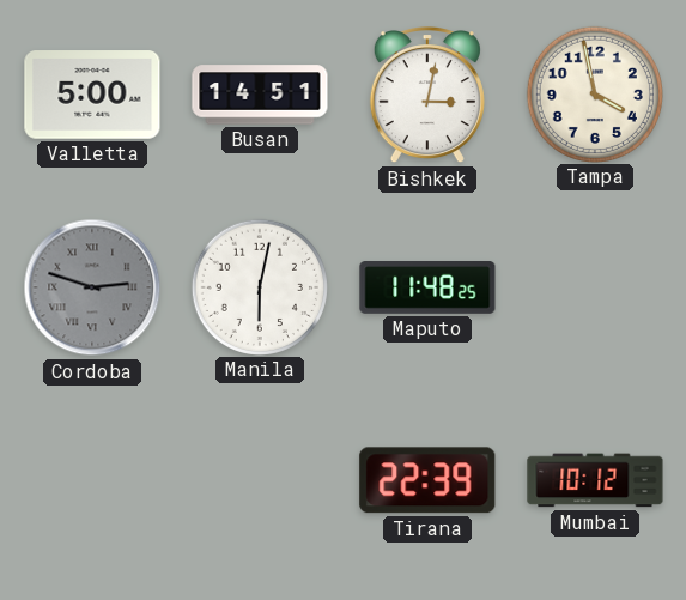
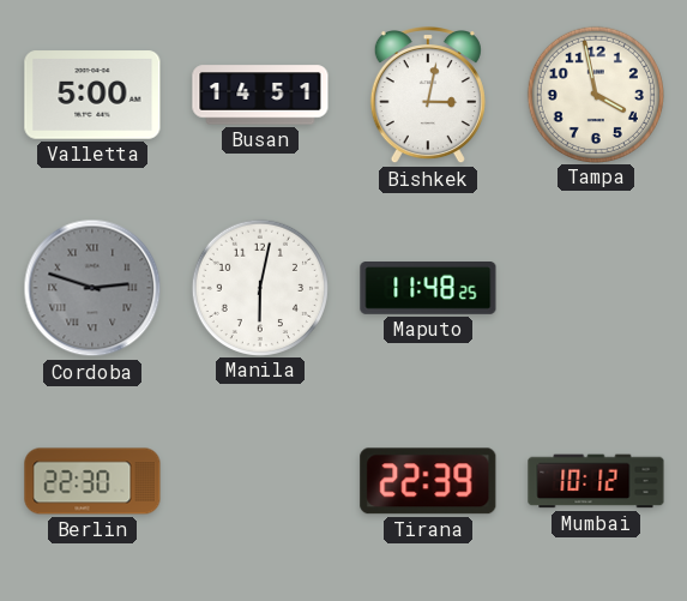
Berlin: none -> 22:30
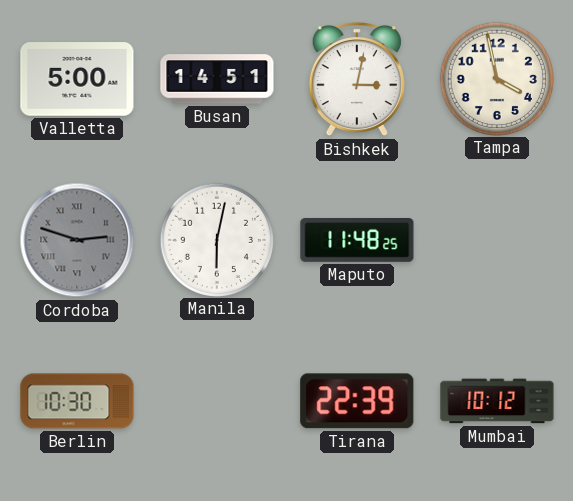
Berlin: 22:30 -> 10:30
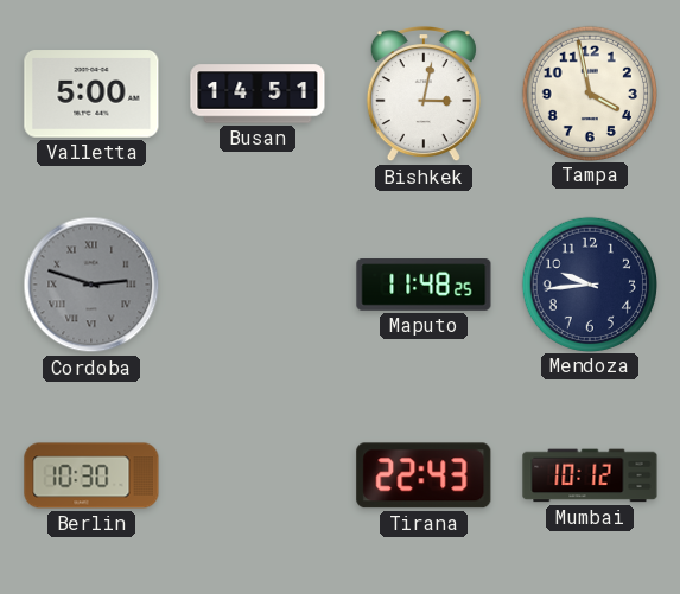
Manila: 6:02 -> none
Mendoza: none -> 9:44
Tirana: 22:39 -> 22:43
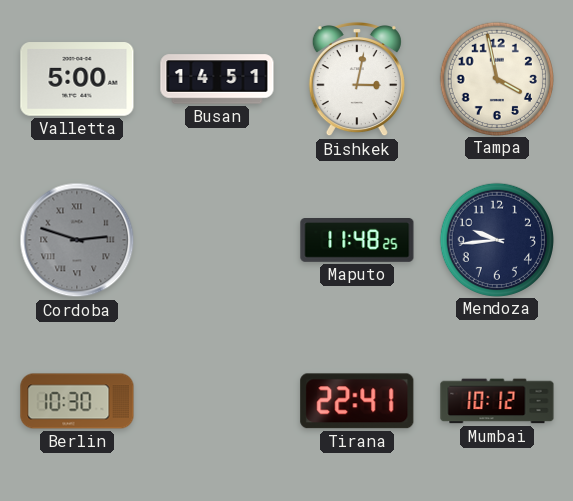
Tirana: 22:43 -> 22:41
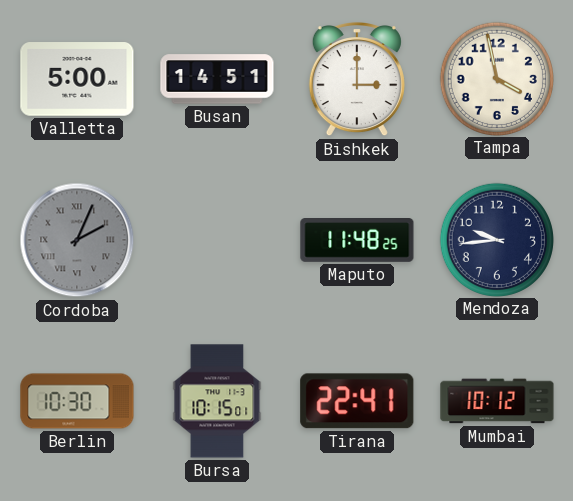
Bishkek: 3:02 -> 3:00
Cordoba: 2:48 -> 2:04
Bursa: none -> 10:15
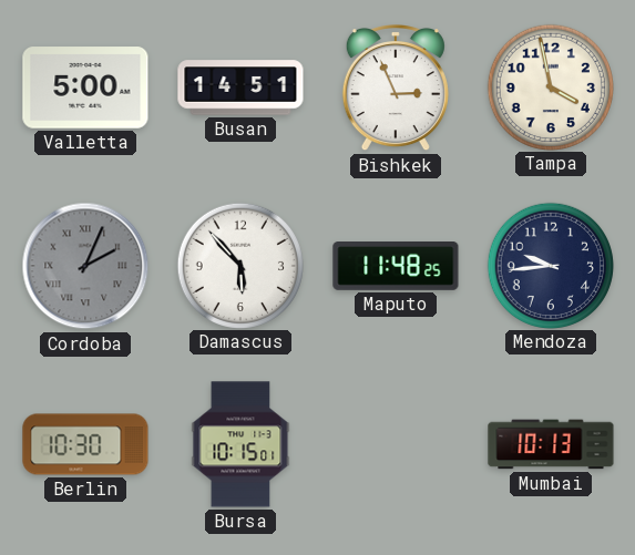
Bishkek: 3:00 -> 2:56
Damascus: none -> 5:53
Tirana: 22:41 -> none
Mumbai: 10:12 -> 10:13
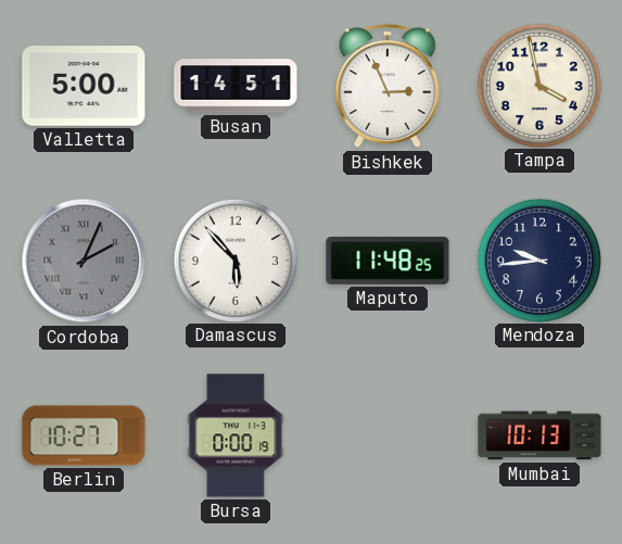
Berlin: 10:30 -> 10:27
Bursa: 10:15 -> 0:00
